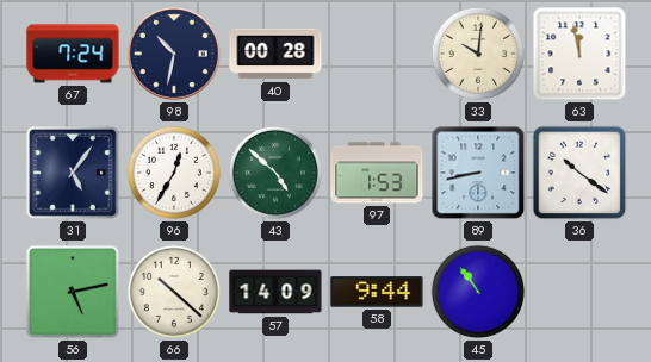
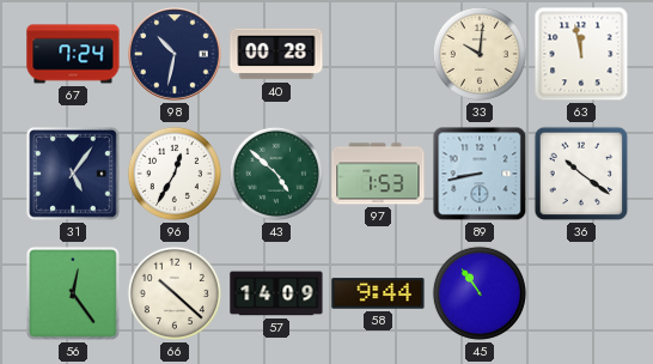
56: 5:13 -> 12:24
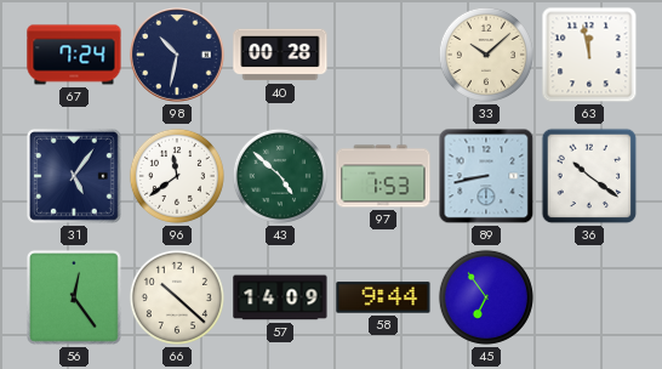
33: 10:01 -> 10:08
96: 12:35 -> 11:39
45: 10:54 -> 6:54
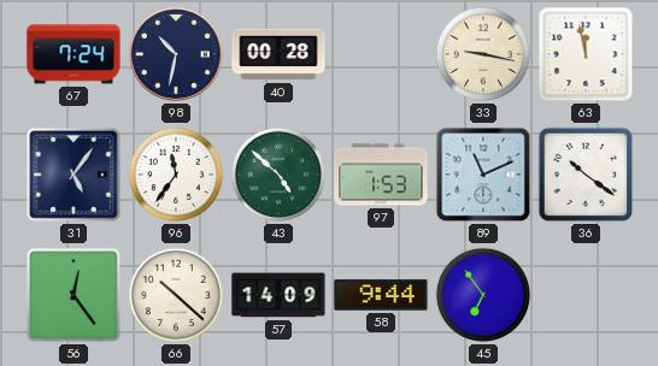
33: 10:08 -> 9:17
96: 11:39 -> 11:36
89: 8:43 -> 11:11
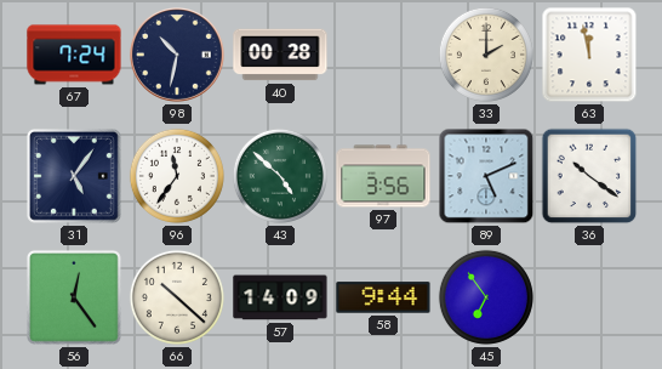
33: 9:17 -> 2:00
97: 1:53 -> 3:56
89: 11:11 -> 5:11
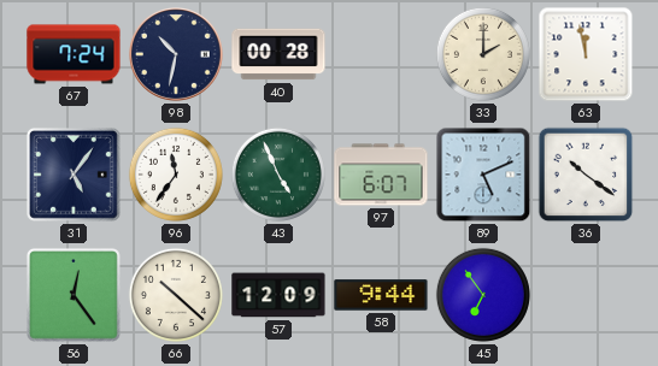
43: 4:52 -> 4:56
97: 3:56 -> 6:07
57: 14:09 -> 12:09
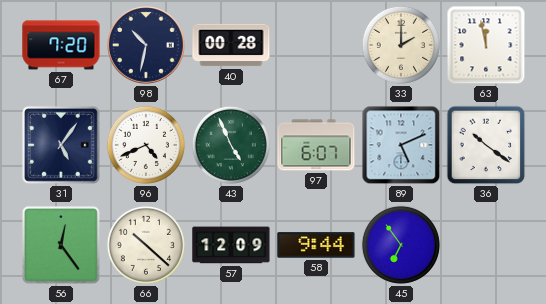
67: 7:24 -> 7:20
96: 11:36 -> 4:41
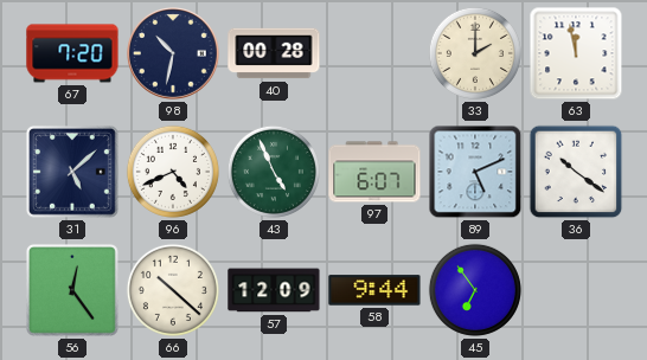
31: 5:06 -> 5:08
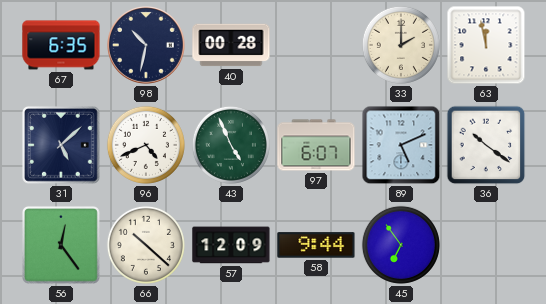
67: 7:20 -> 6:35
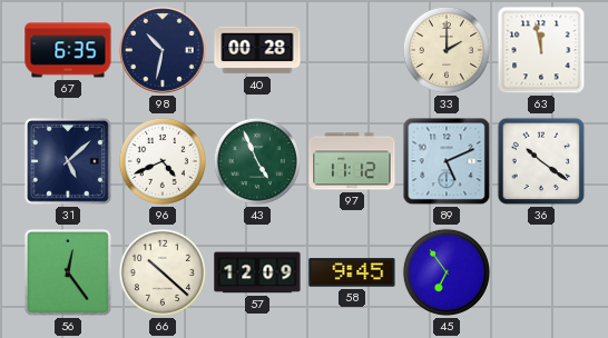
97: 6:07 -> 11:12
58: 9:44 -> 9:45
